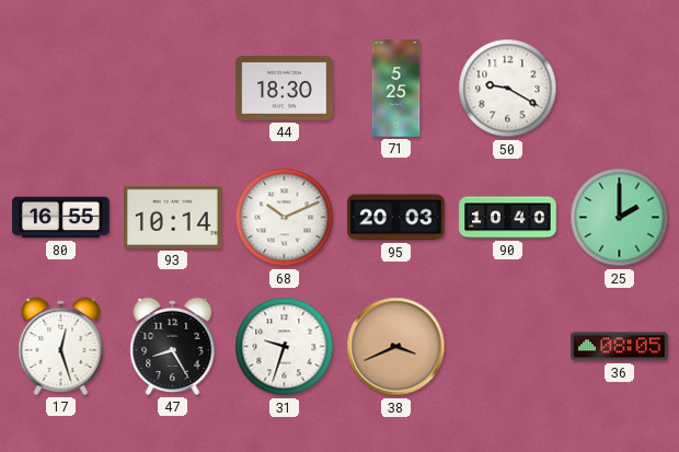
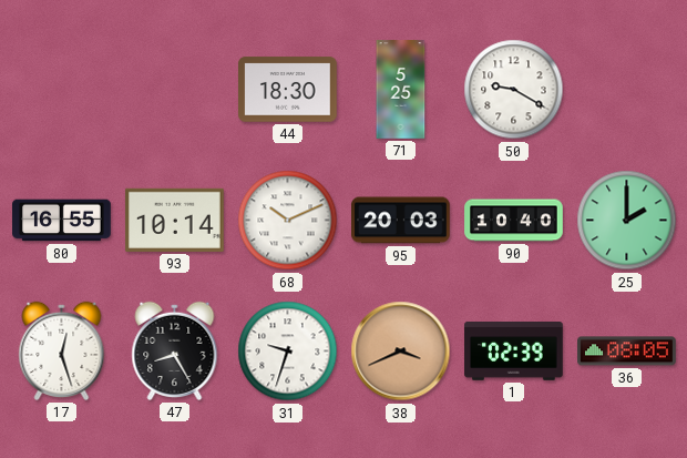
1: none -> 02:39
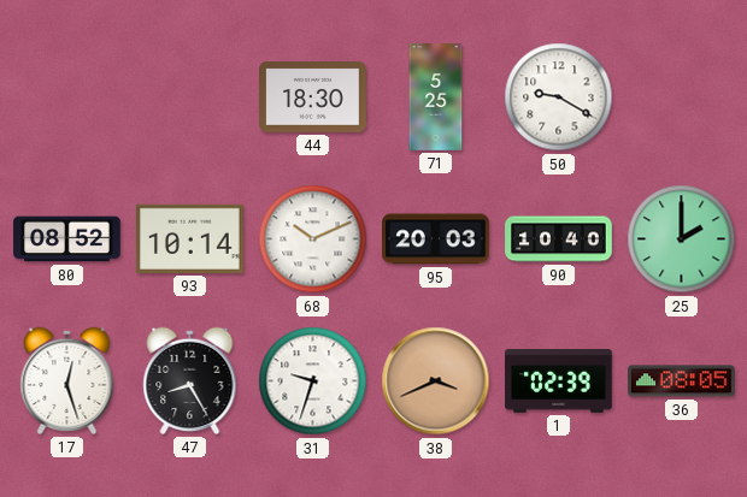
80: 16:55 -> 08:52
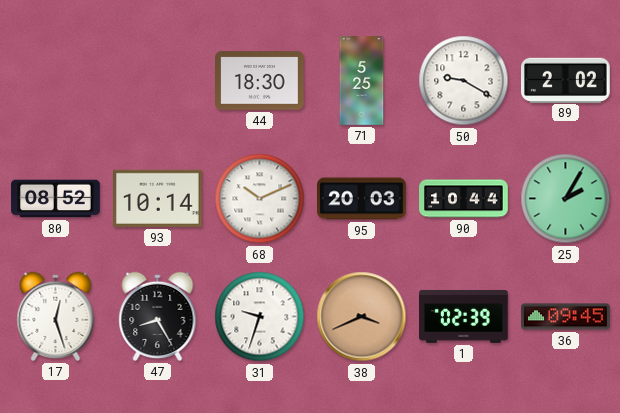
89: none -> 2:02
90: 10:40 -> 10:44
25: 2:00 -> 2:05
36: 08:05 -> 09:45
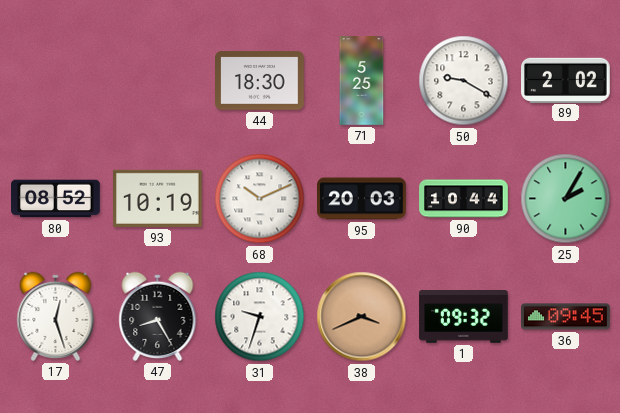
93: 10:14 -> 10:19
1: 02:39 -> 09:32
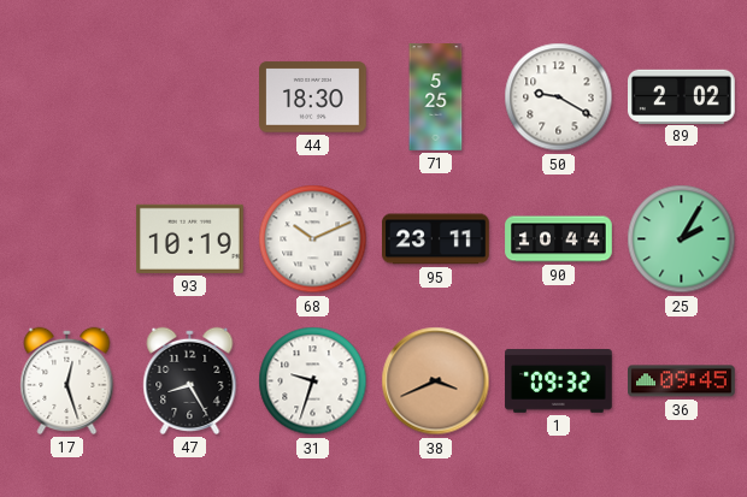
80: 08:52 -> none
95: 20:03 -> 23:11
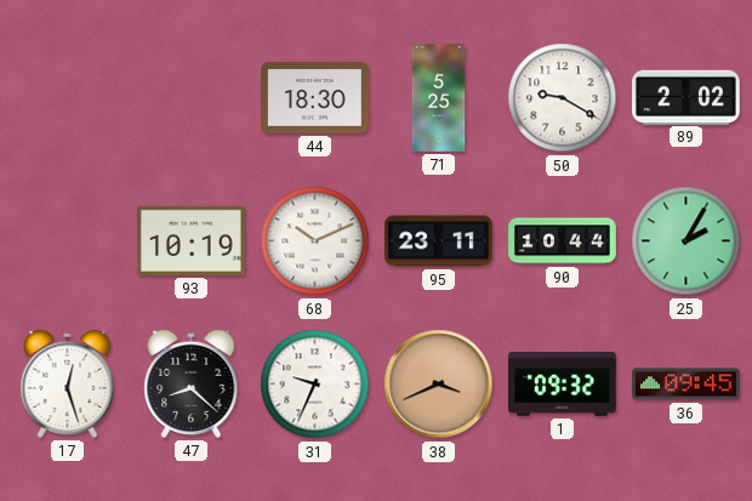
47: 8:25 -> 8:22
31: 9:33 -> 9:34
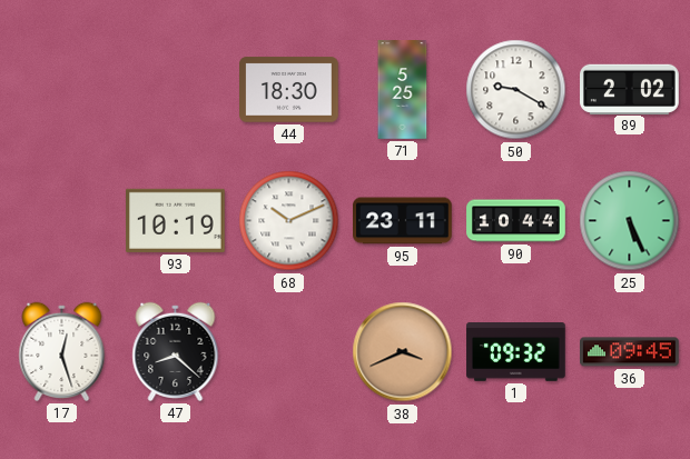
25: 2:05 -> 5:26
31: 9:34 -> none
